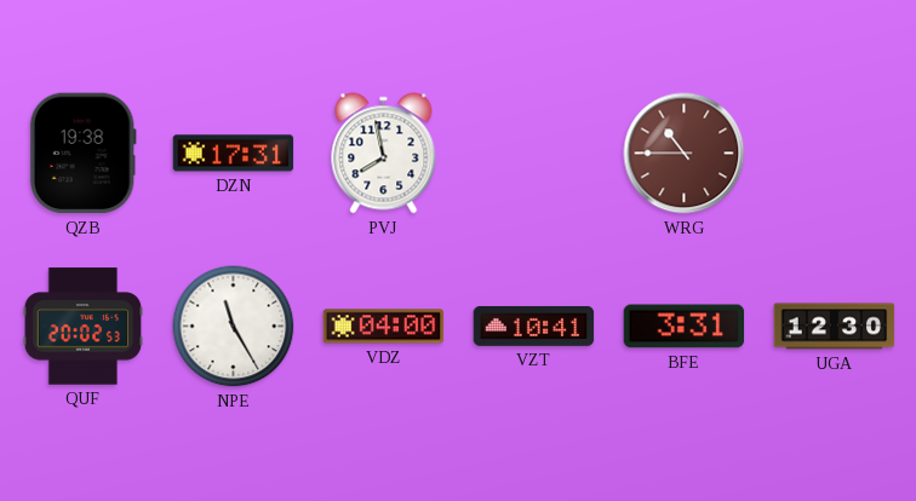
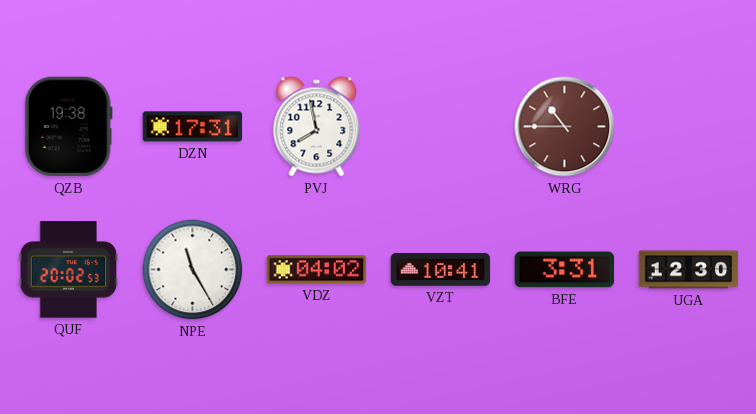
VDZ: 04:00 -> 04:02
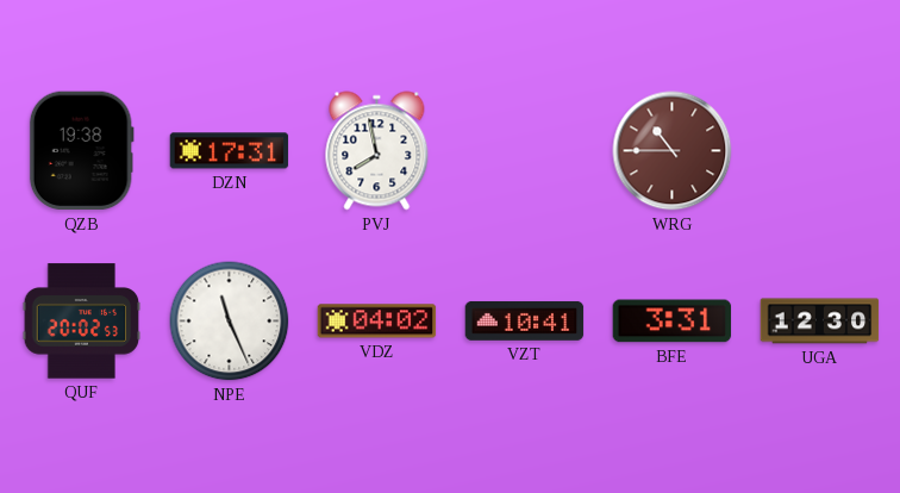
NPE: 11:25 -> 11:26
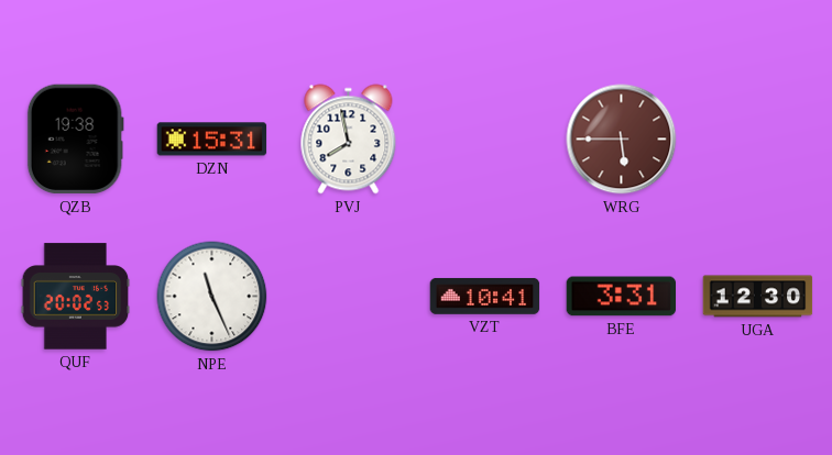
DZN: 17:31 -> 15:31
WRG: 10:45 -> 5:45
VDZ: 04:02 -> none
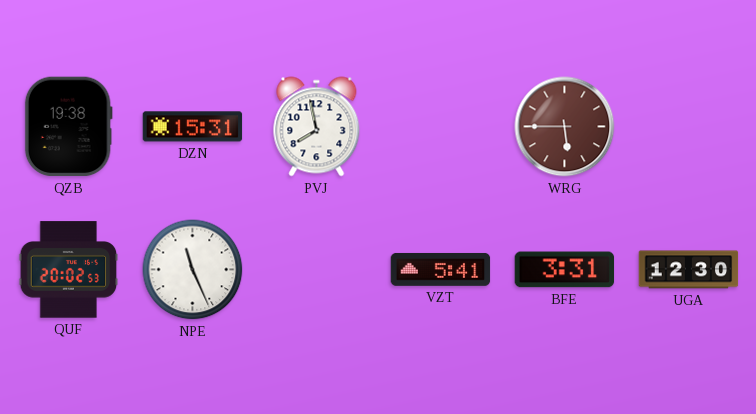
VZT: 10:41 -> 5:41
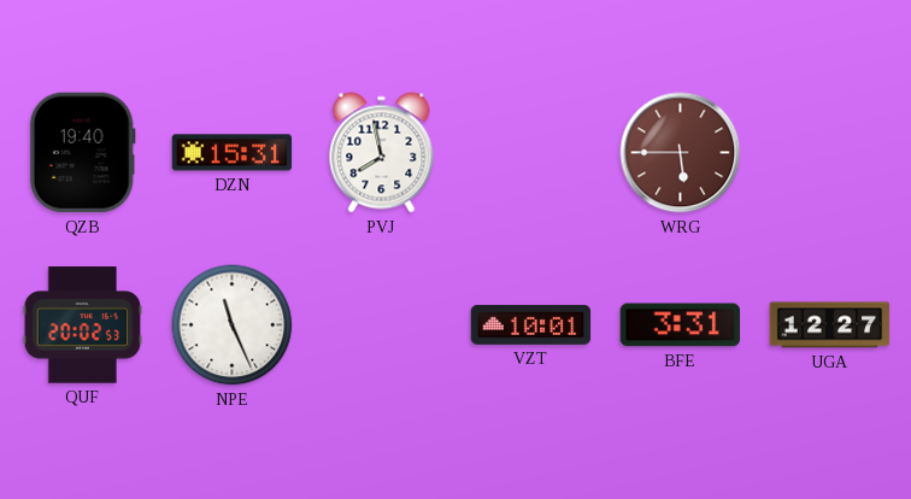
QZB: 19:38 -> 19:40
VZT: 5:41 -> 10:01
UGA: 12:30 -> 12:27
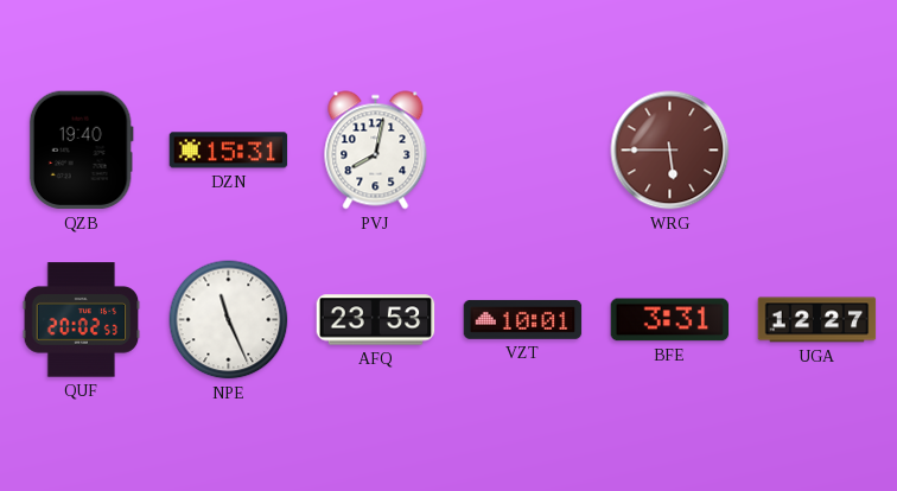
PVJ: 7:58 -> 8:02
AFQ: none -> 23:53
